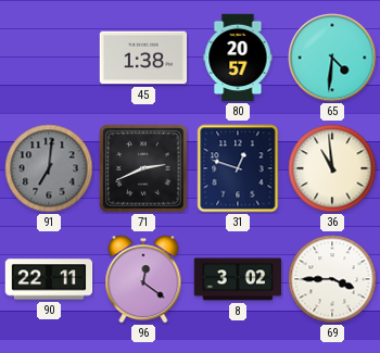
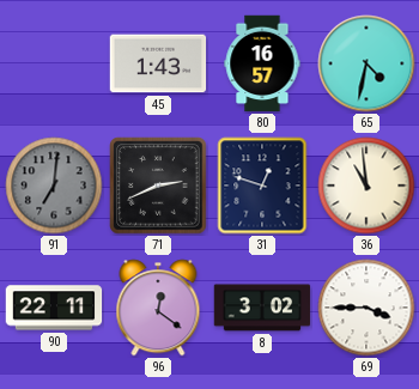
45: 1:38 -> 1:43
80: 20:57 -> 16:57
65: 4:31 -> 4:32
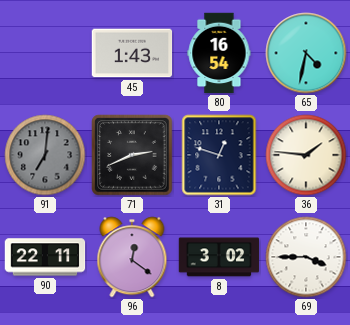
80: 16:57 -> 16:54
36: 10:59 -> 1:46
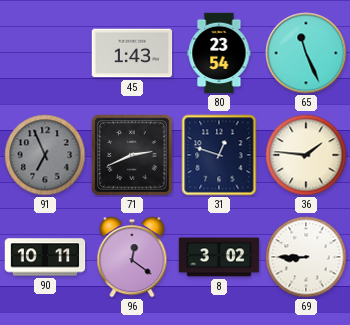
80: 16:54 -> 23:54
65: 4:32 -> 11:26
91: 7:01 -> 6:56
90: 22:11 -> 10:11
69: 3:45 -> 8:45
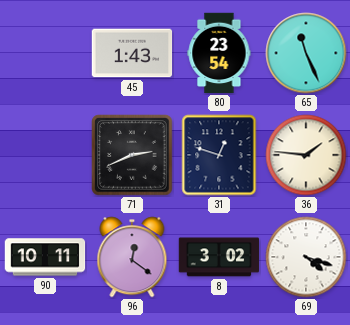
91: 6:56 -> none
69: 8:45 -> 4:18
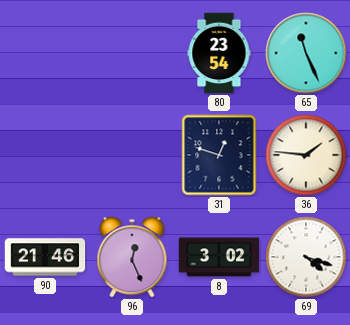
45: 1:43 -> none
71: 2:41 -> none
90: 10:11 -> 21:46
96: 12:21 -> 12:26
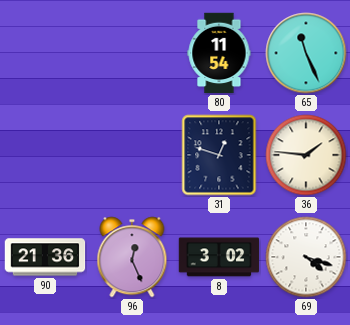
80: 23:54 -> 11:54
90: 21:46 -> 21:36
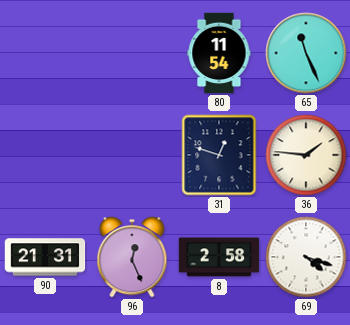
90: 21:36 -> 21:31
8: 3:02 -> 2:58
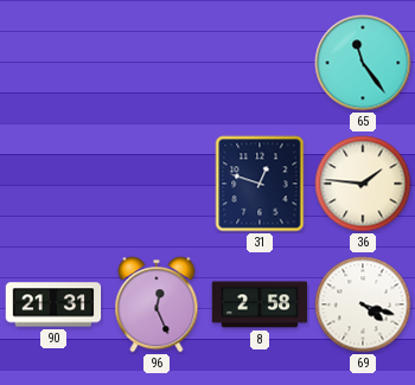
80: 11:54 -> none
65: 11:26 -> 11:24
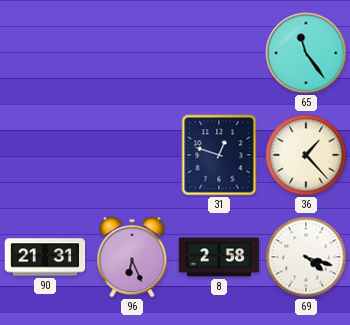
36: 1:46 -> 1:23
96: 12:26 -> 6:26
